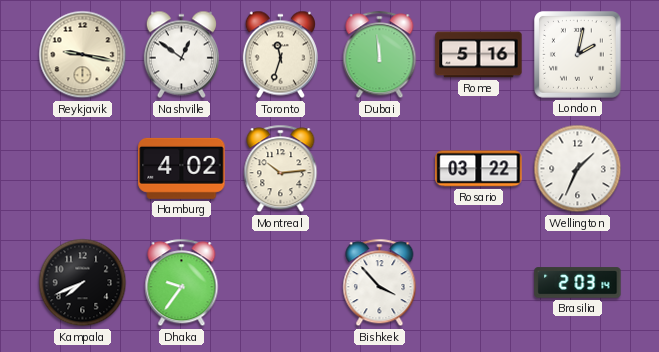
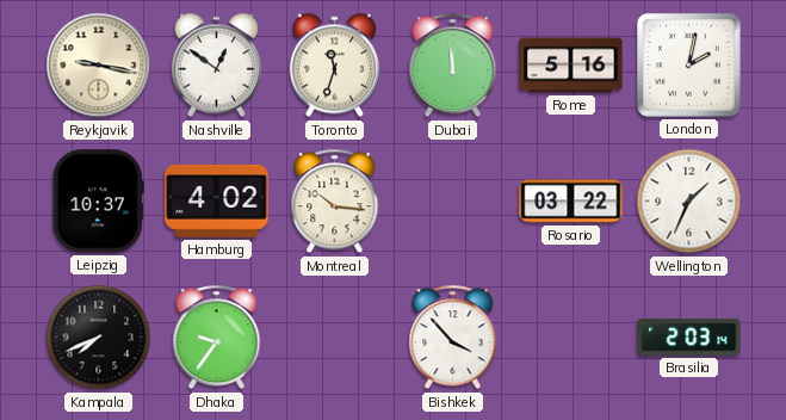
Leipzig: none -> 10:37
Montreal: 10:14 -> 10:16
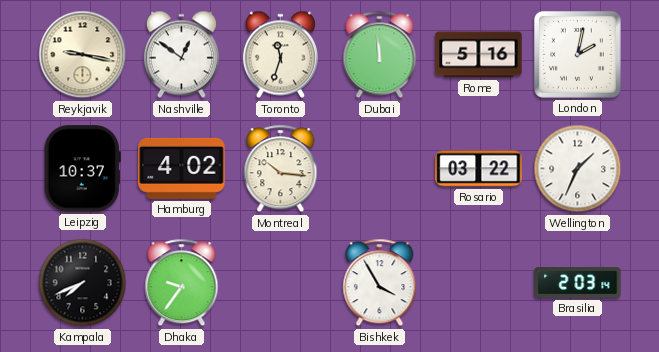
Bishkek: 3:53 -> 3:55
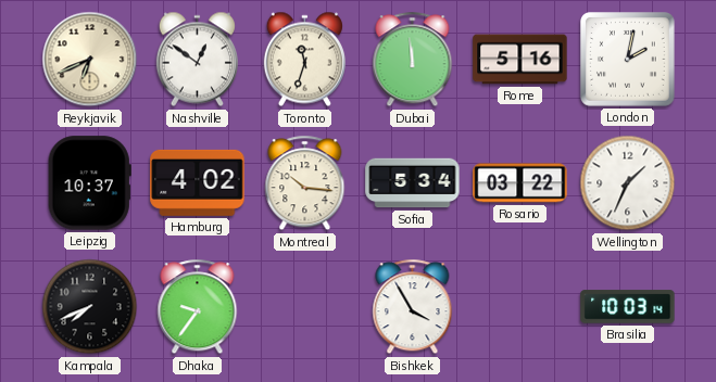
Reykjavik: 9:17 -> 6:41
Sofia: none -> 5:34
Brasilia: 2:03 -> 10:03
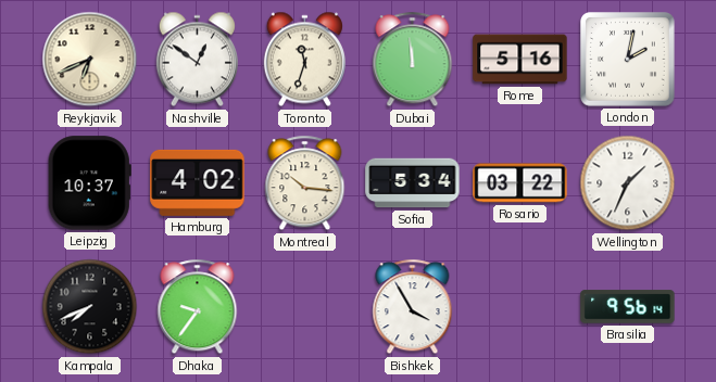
Brasilia: 10:03 -> 9:56
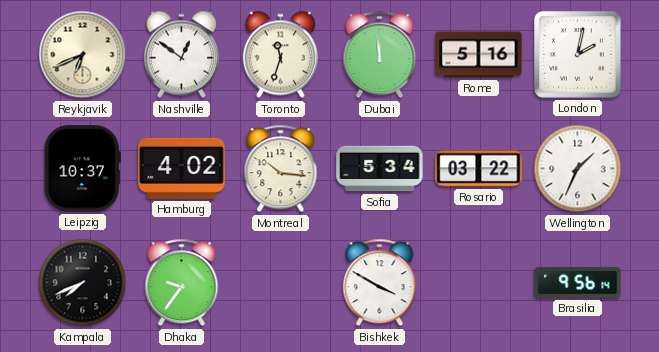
Bishkek: 3:55 -> 3:50
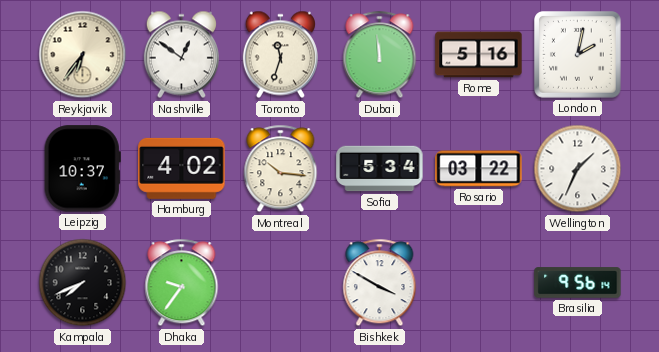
Reykjavik: 6:41 -> 6:36
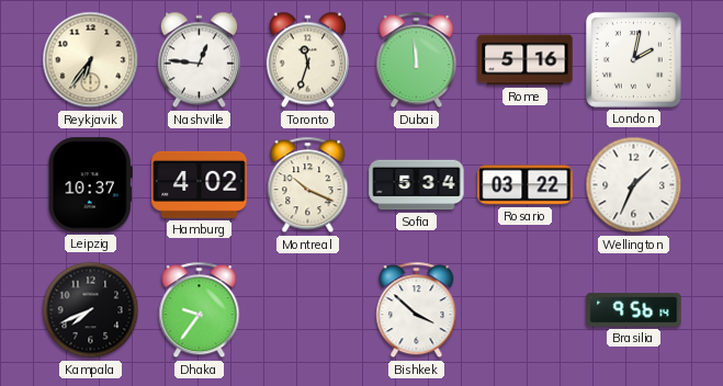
Nashville: 12:51 -> 12:46
Montreal: 10:16 -> 10:19
Bishkek: 3:50 -> 3:52
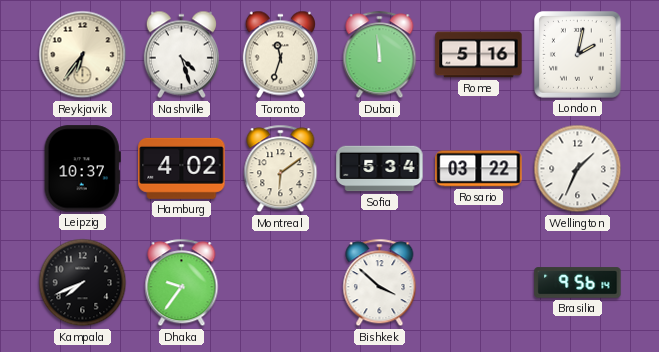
Nashville: 12:46 -> 4:27
Montreal: 10:19 -> 6:09
